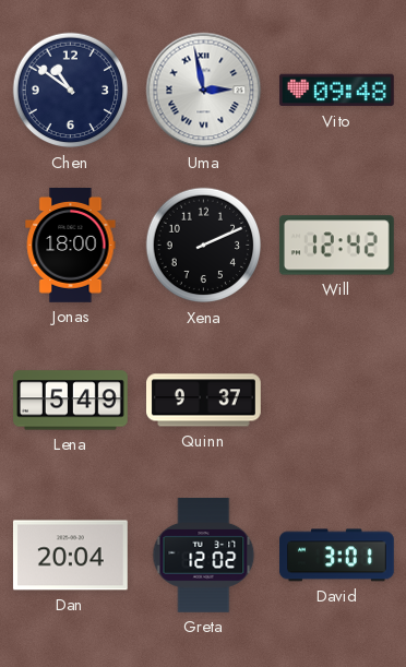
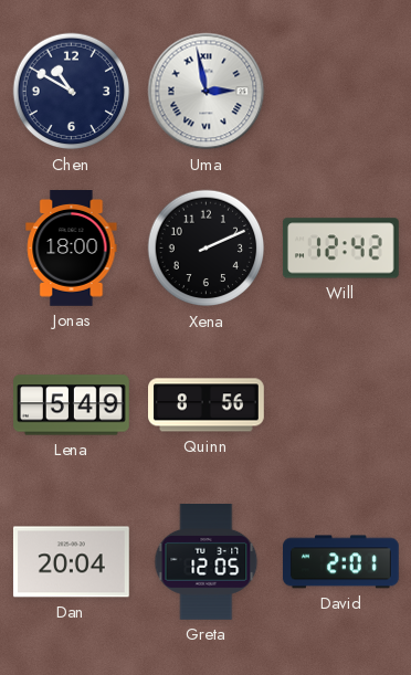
Chen: 10:51 -> 10:50
Vito: 09:48 -> none
Quinn: 9:37 -> 8:56
Greta: 12:02 -> 12:05
David: 3:01 -> 2:01
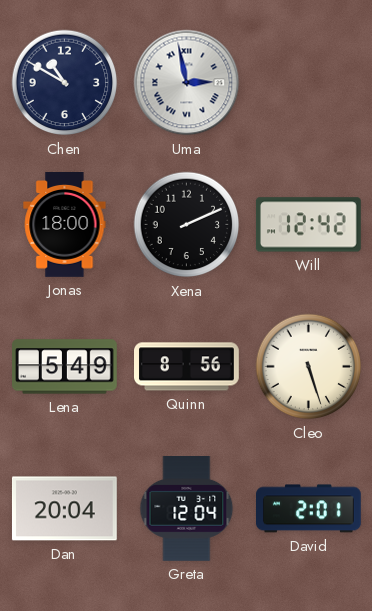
Cleo: none -> 5:27
Greta: 12:05 -> 12:04
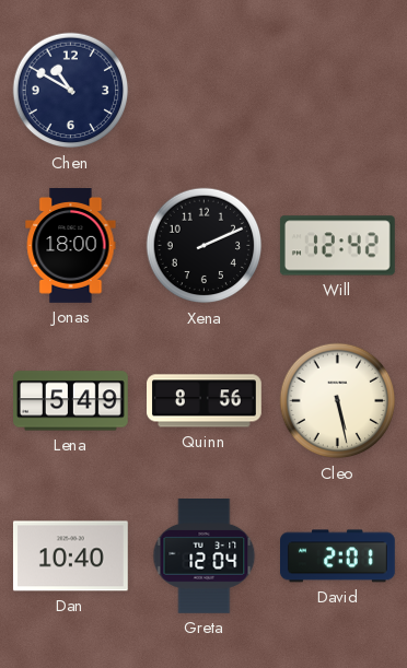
Uma: 2:58 -> none
Cleo: 5:27 -> 5:28
Dan: 20:04 -> 10:40
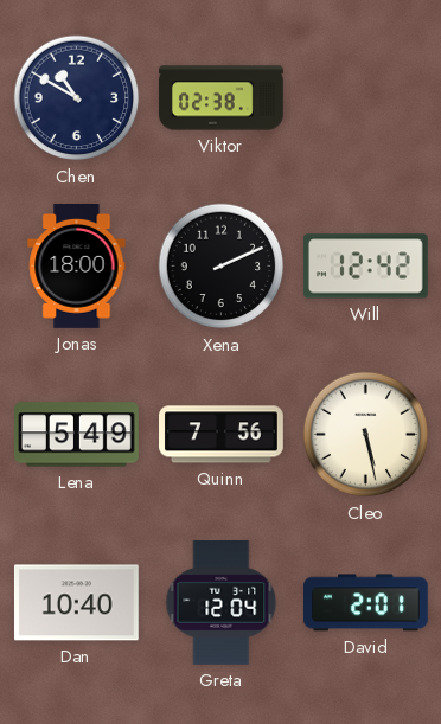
Viktor: none -> 02:38
Quinn: 8:56 -> 7:56
